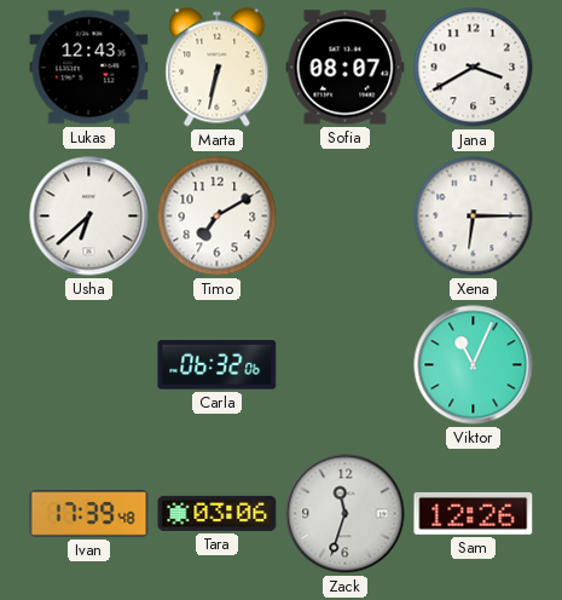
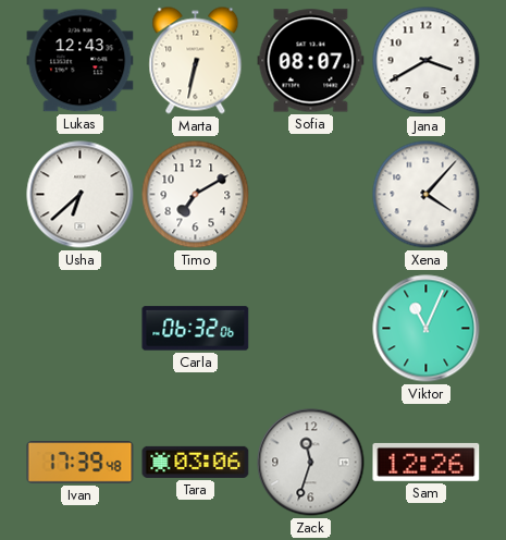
Xena: 6:15 -> 4:07
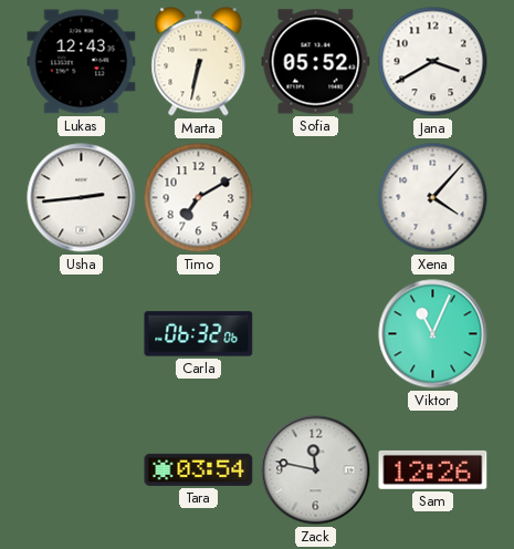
Sofia: 08:07 -> 05:52
Usha: 6:38 -> 2:44
Ivan: 17:39 -> none
Tara: 03:06 -> 03:54
Zack: 11:33 -> 11:47
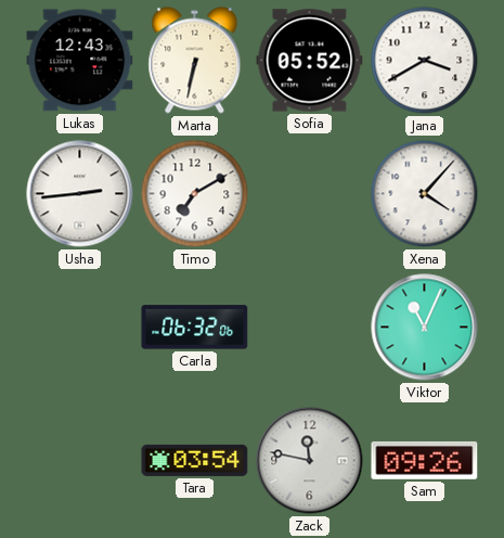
Sam: 12:26 -> 09:26
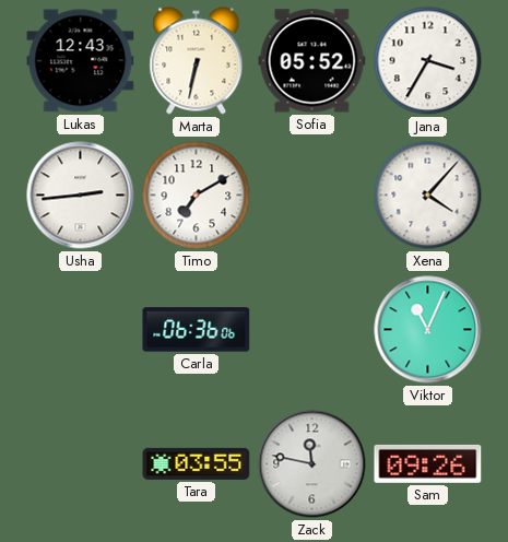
Jana: 3:40 -> 3:35
Carla: 06:32 -> 06:36
Tara: 03:54 -> 03:55
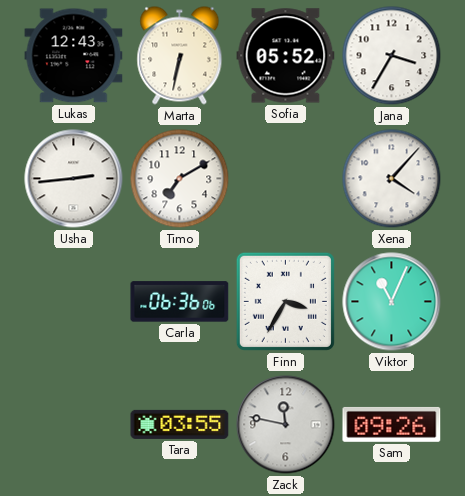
Finn: none -> 3:35
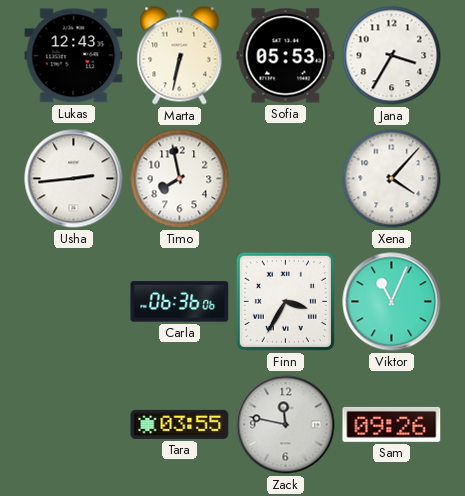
Sofia: 05:52 -> 05:53
Timo: 7:10 -> 7:58
